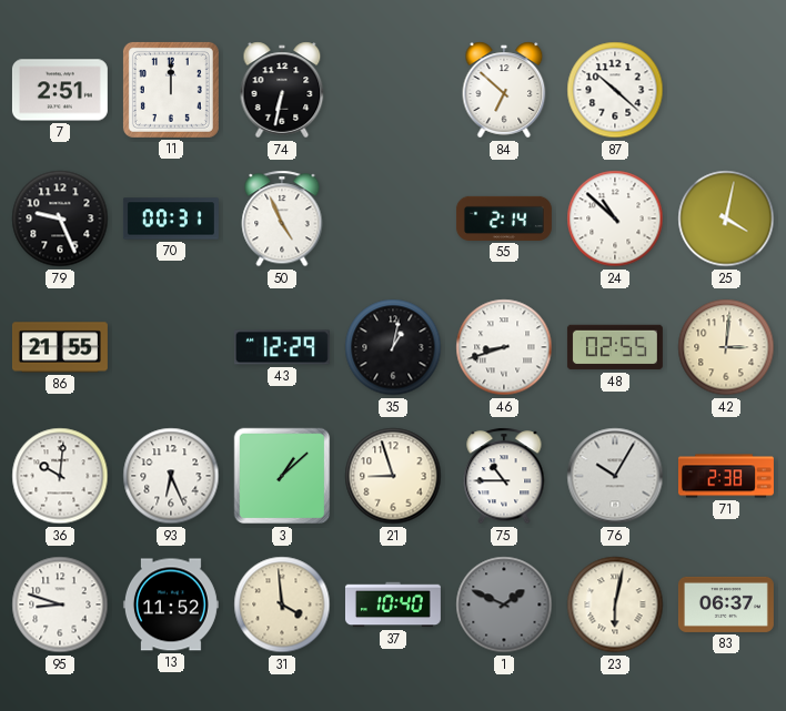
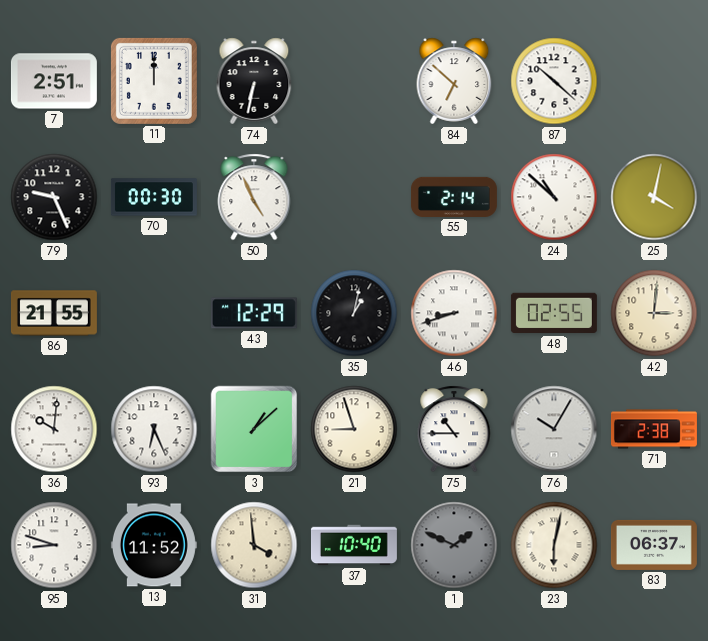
70: 00:31 -> 00:30
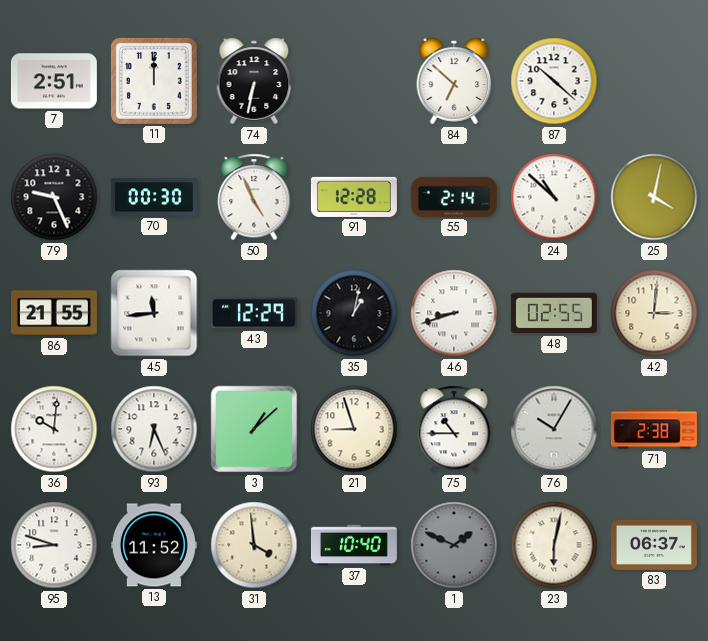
91: none -> 12:28
45: none -> 11:44
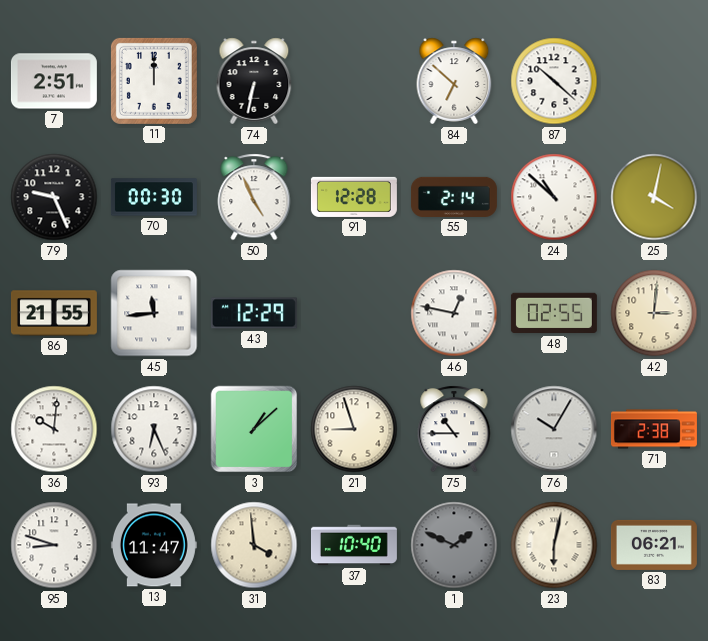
35: 1:02 -> none
46: 8:42 -> 12:47
13: 11:52 -> 11:47
83: 06:37 -> 06:21
